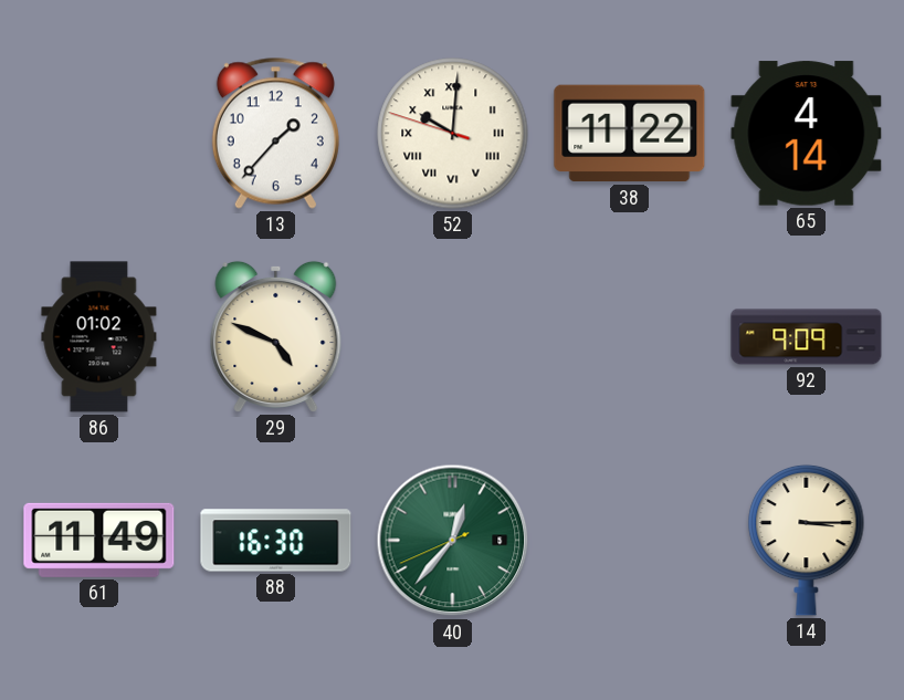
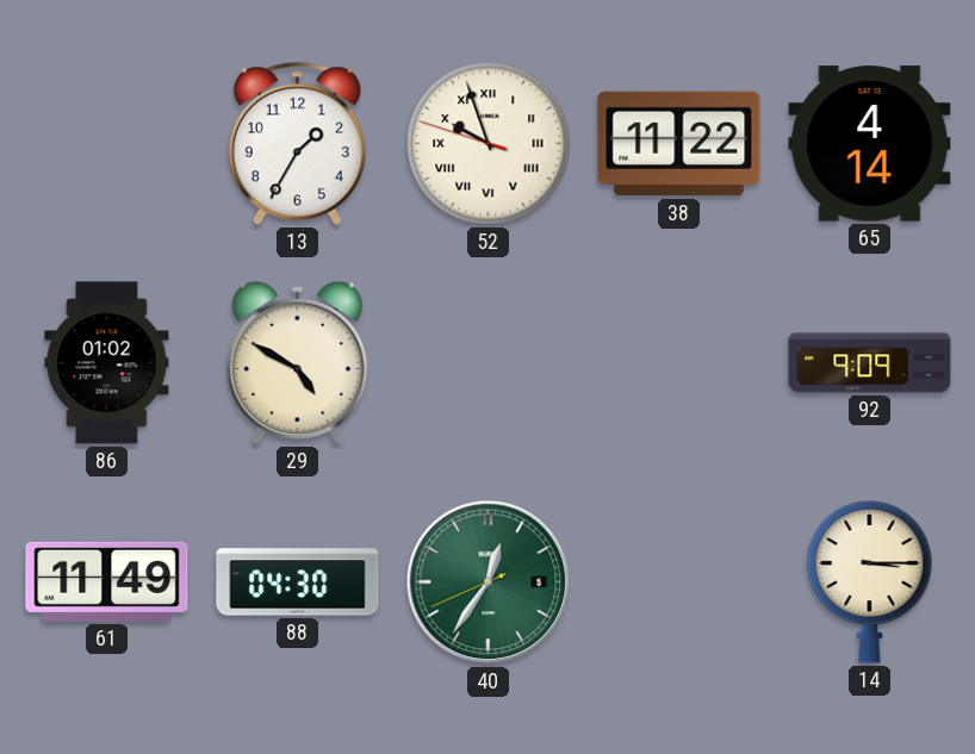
13: 1:37 -> 1:35
52: 10:00 -> 9:56
29: 4:49 -> 4:50
88: 16:30 -> 04:30
40: 12:36 -> 12:35
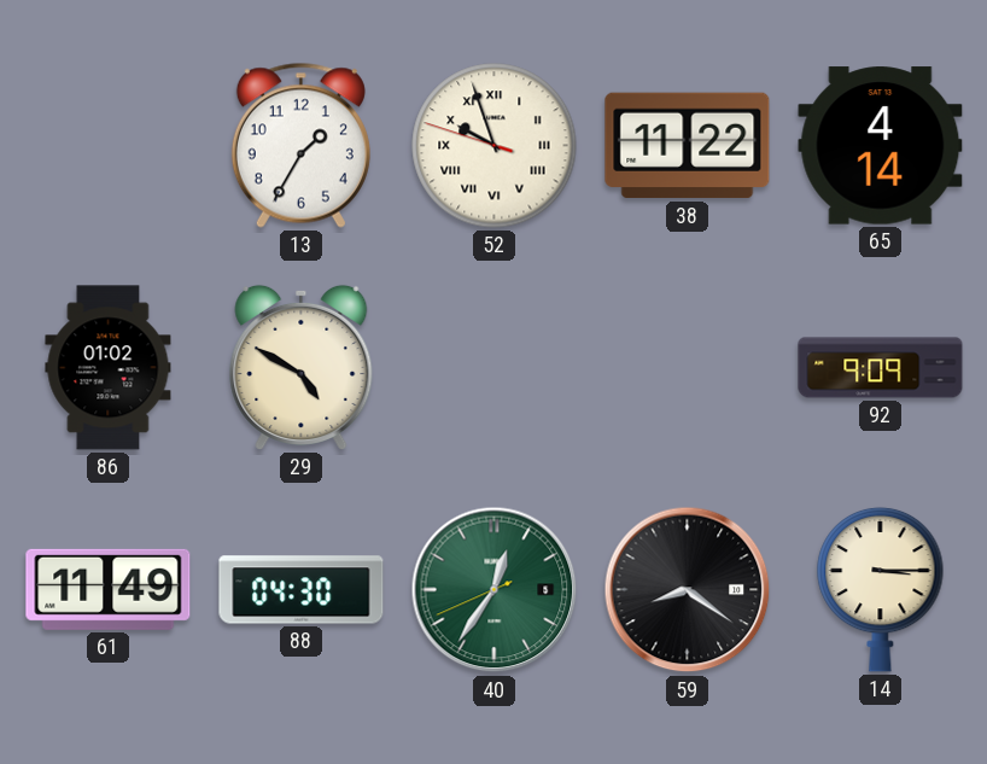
59: none -> 8:21
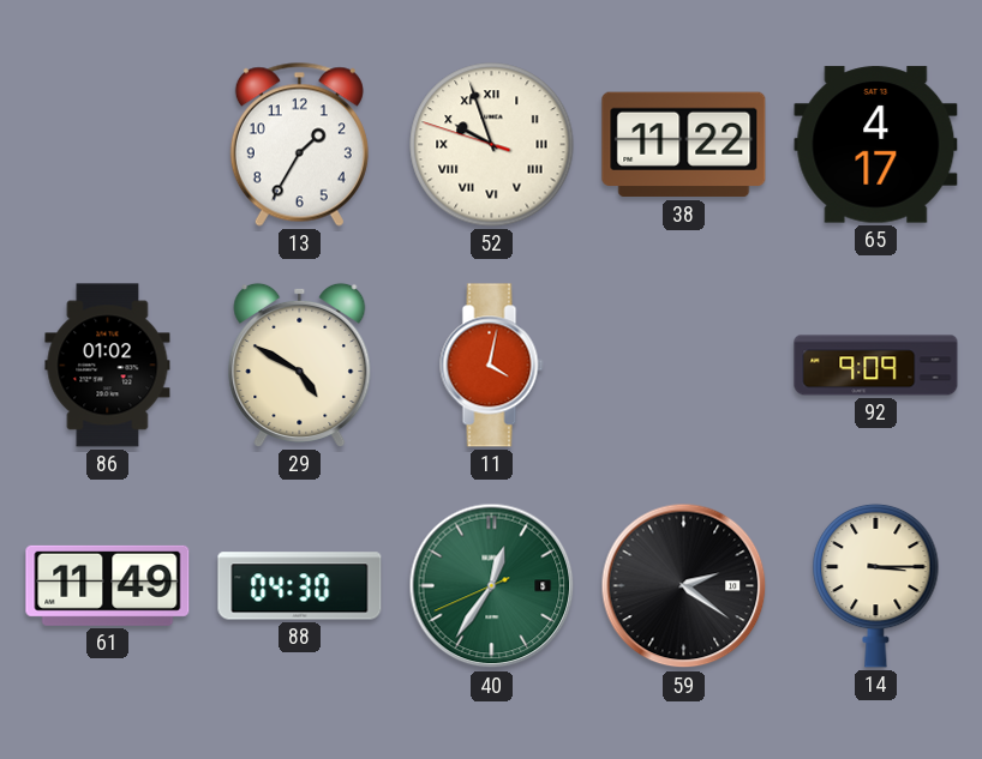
65: 4:14 -> 4:17
11: none -> 4:02
59: 8:21 -> 2:21
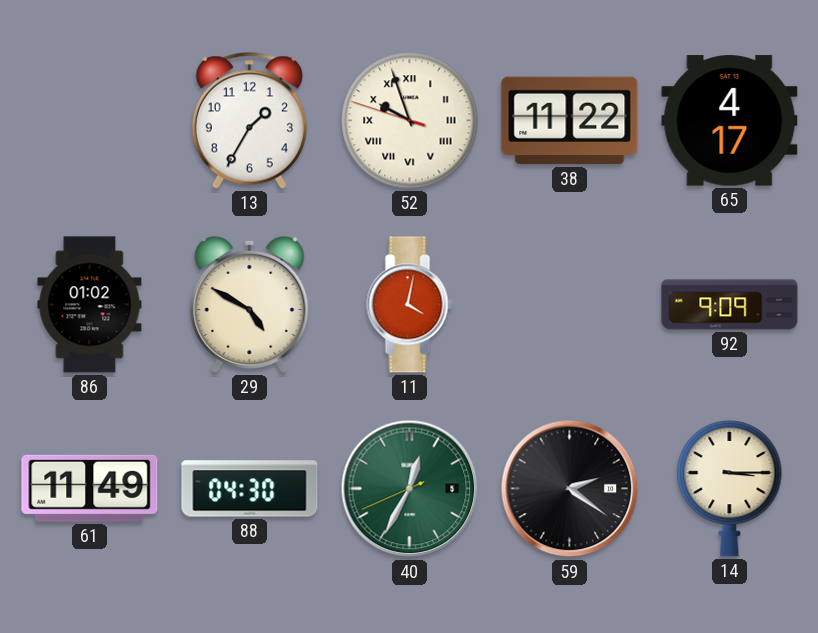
40: 12:35 -> 12:34
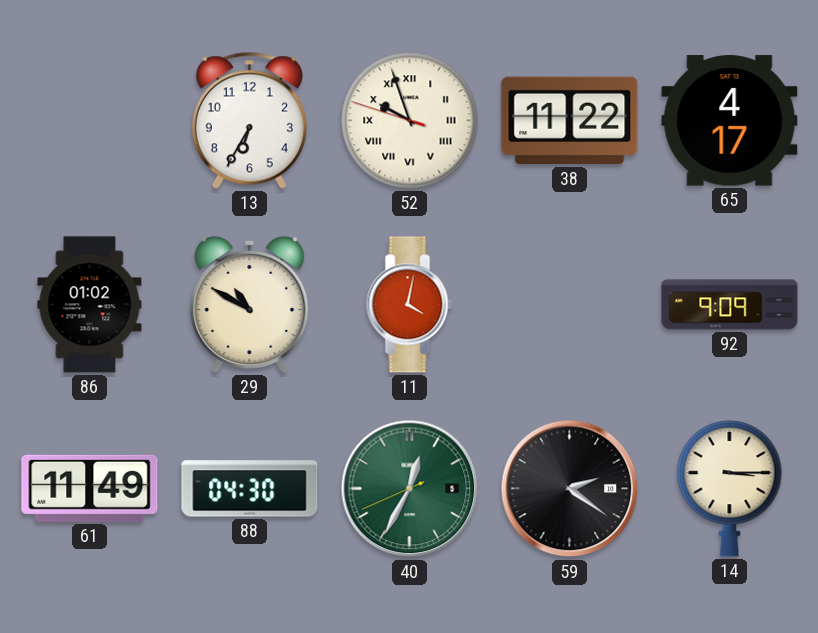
13: 1:35 -> 6:35
29: 4:50 -> 10:50
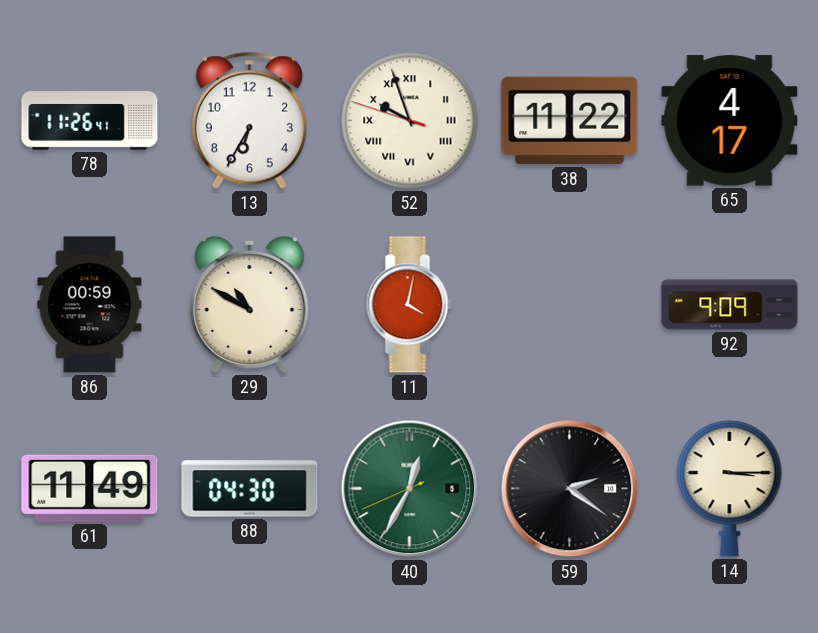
78: none -> 11:26
86: 01:02 -> 00:59
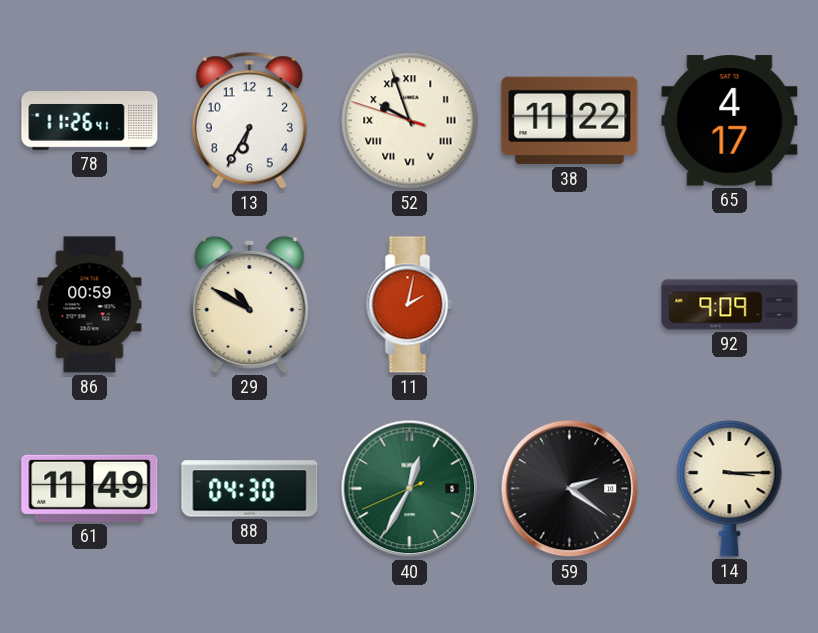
11: 4:02 -> 2:02
